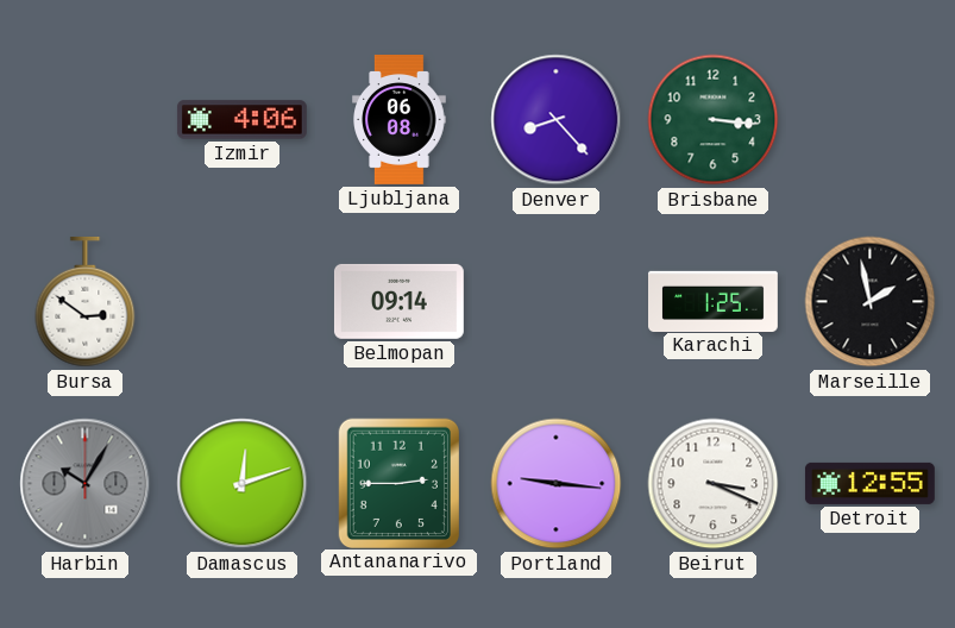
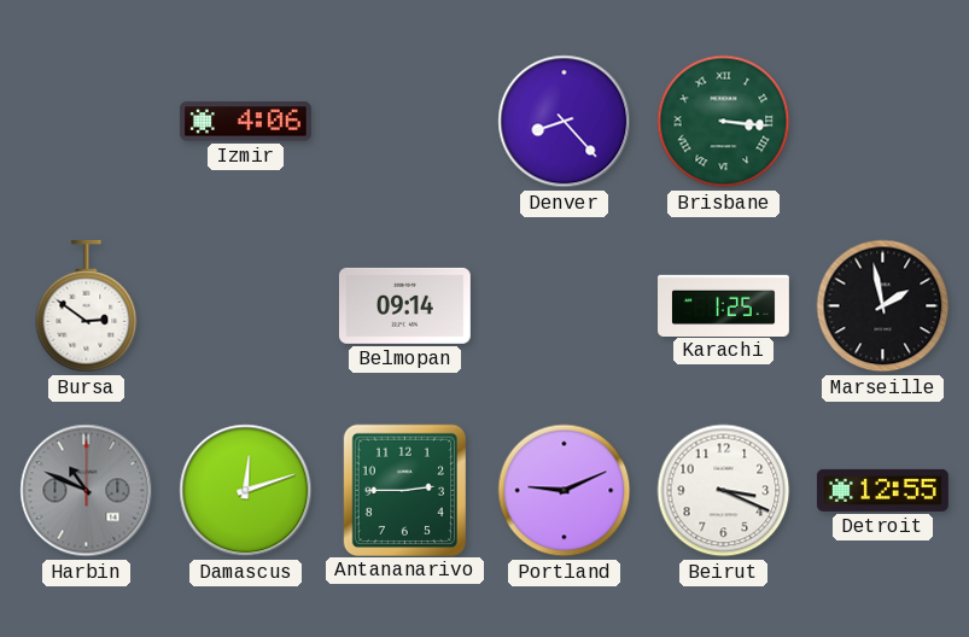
Ljubljana: 06:08 -> none
Brisbane numerals: Arabic -> Roman
Harbin: 10:05 -> 10:49
Portland: 9:16 -> 9:11
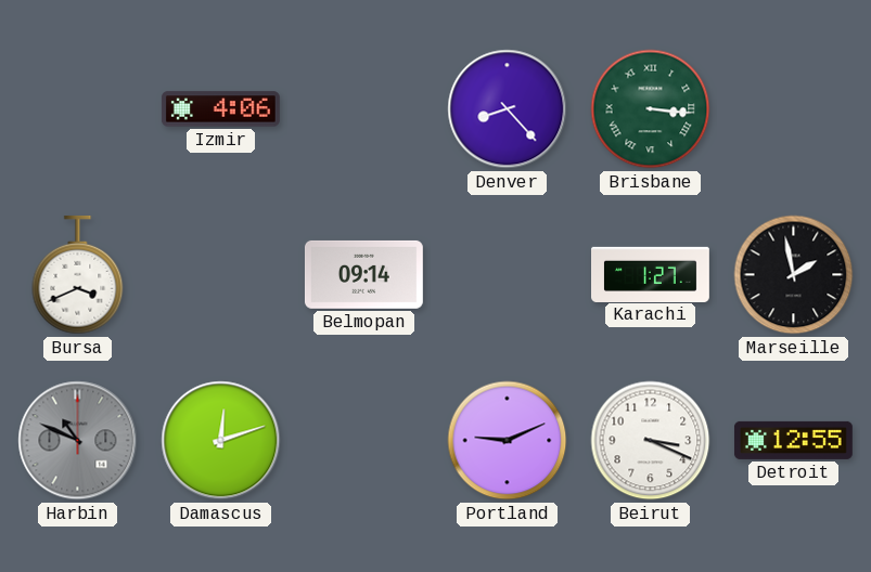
Bursa: 2:51 -> 3:41
Karachi: 1:25 -> 1:27
Antananarivo: 2:45 -> none
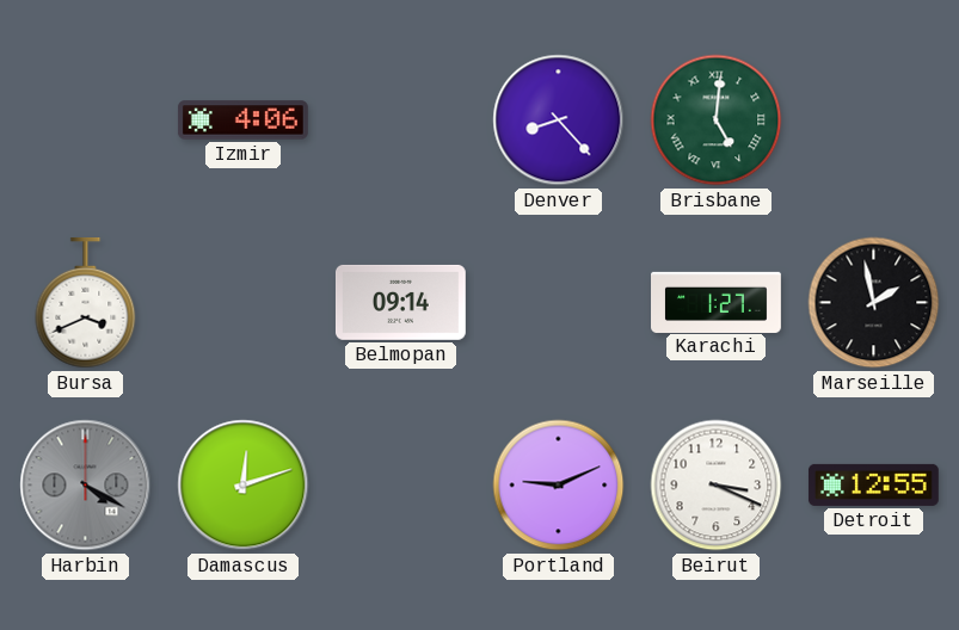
Brisbane: 3:16 -> 5:01
Harbin: 10:49 -> 4:20
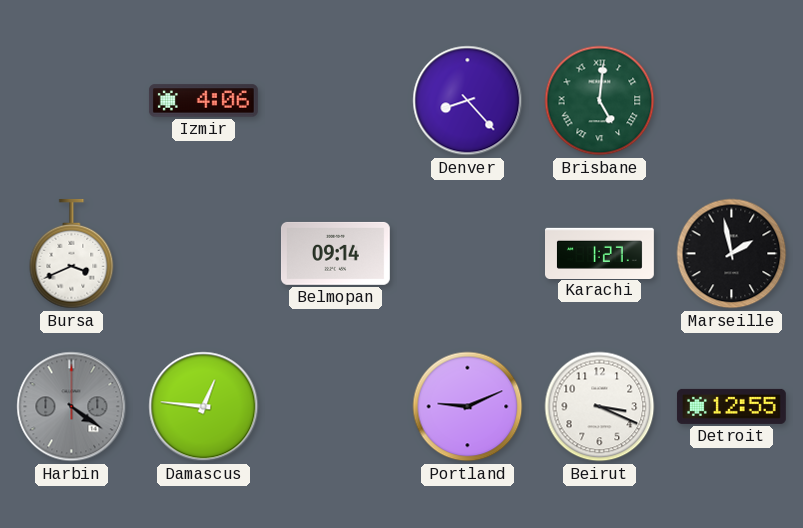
Harbin: 4:20 -> 4:21
Damascus: 12:12 -> 12:46
